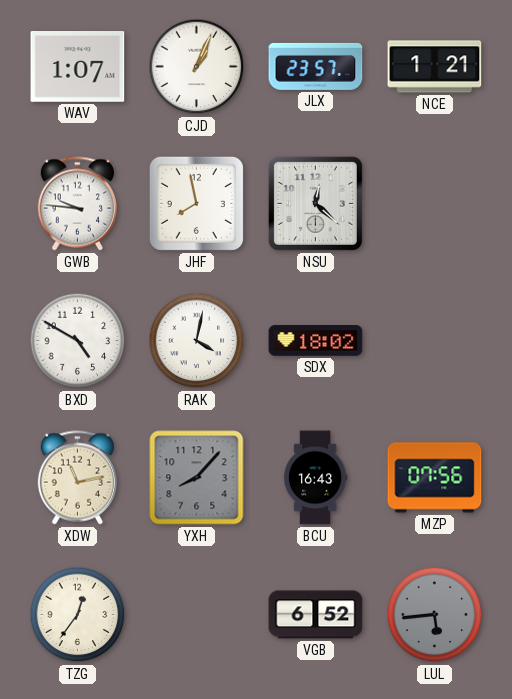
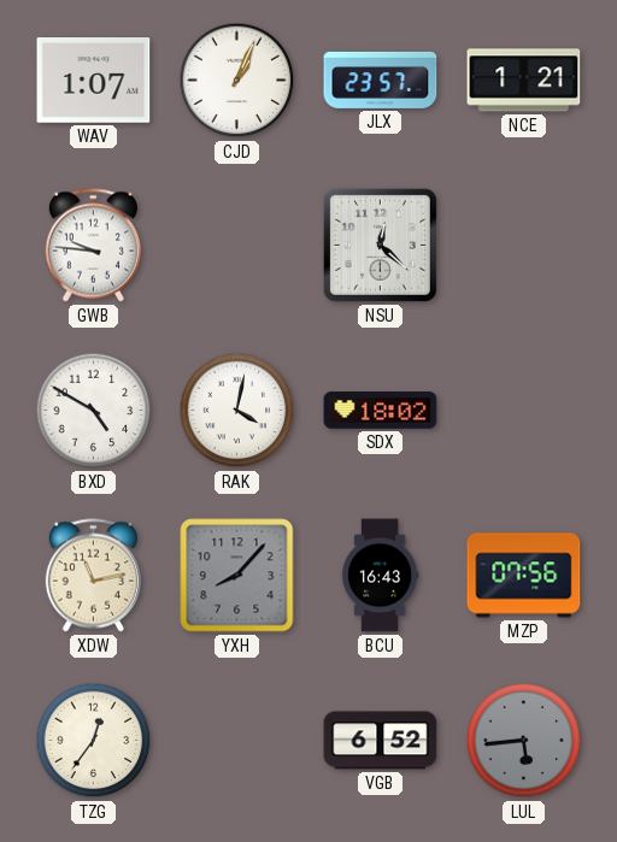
JHF: 7:58 -> none
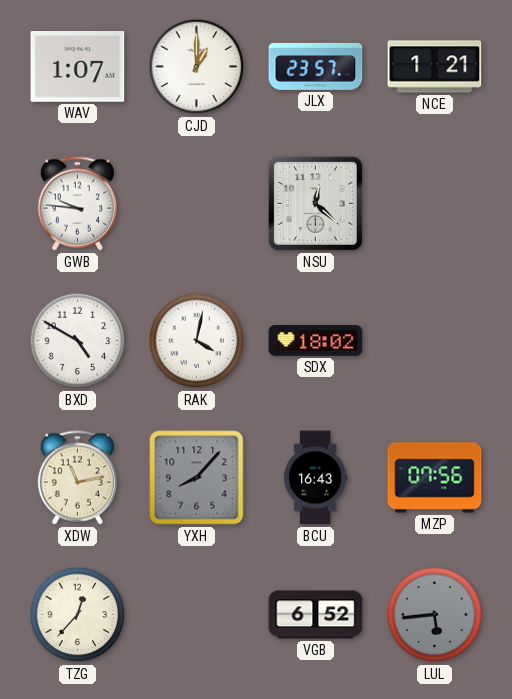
CJD: 1:04 -> 1:00
TZG: 12:36 -> 12:37
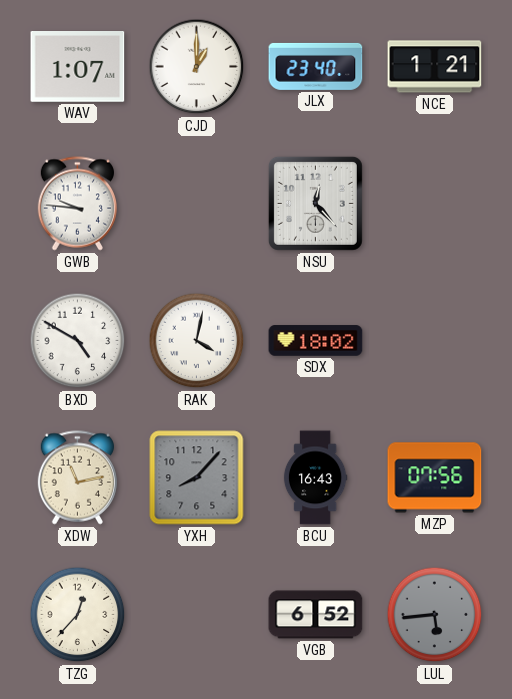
JLX: 23:57 -> 23:40
NSU: 12:22 -> 12:23
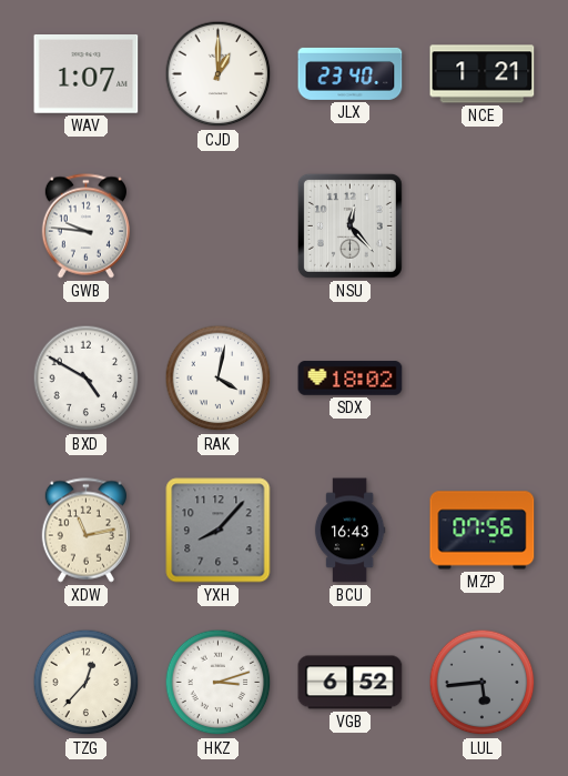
HKZ: none -> 3:12
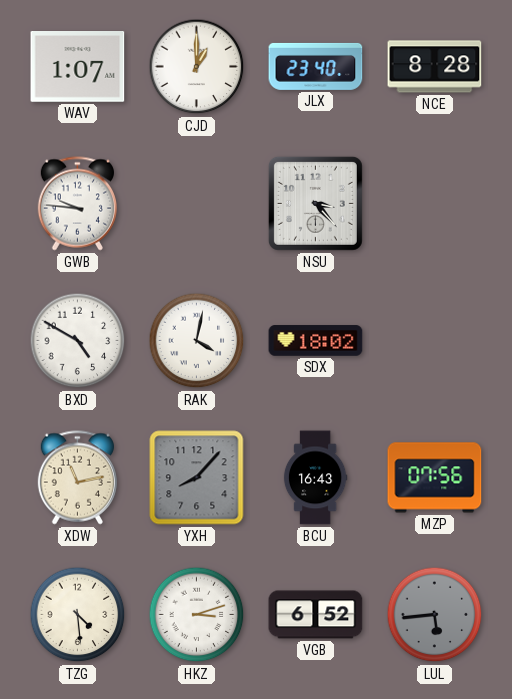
NCE: 1:21 -> 8:28
NSU: 12:23 -> 3:23
TZG: 12:37 -> 4:29
